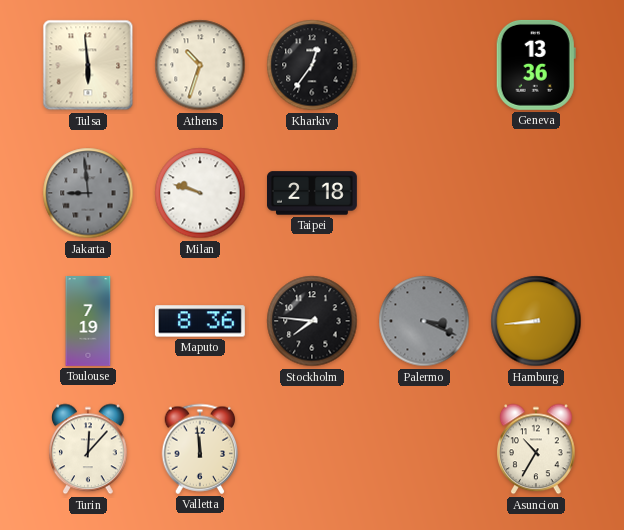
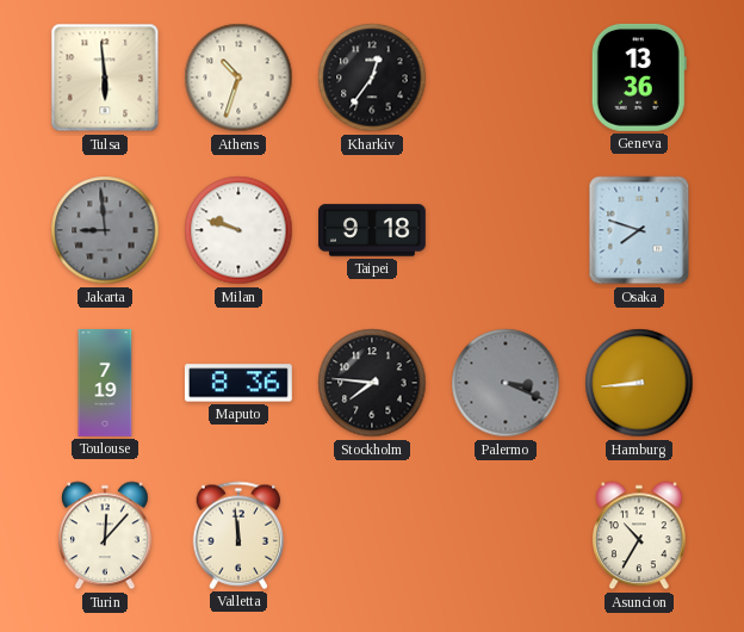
Taipei: 2:18 -> 9:18
Osaka: none -> 7:48
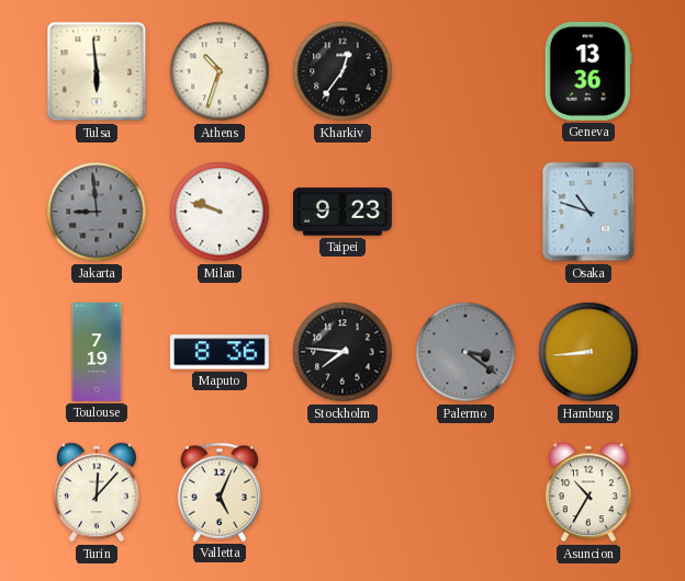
Taipei: 9:18 -> 9:23
Osaka: 7:48 -> 10:48
Palermo: 3:19 -> 3:21
Valletta: 11:59 -> 5:04
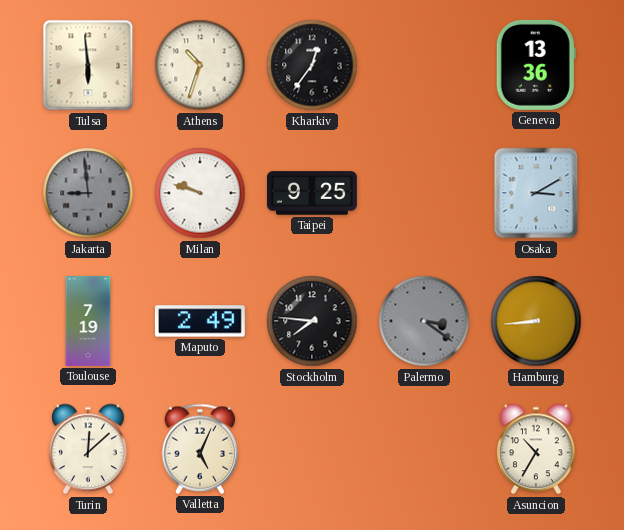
Taipei: 9:23 -> 9:25
Osaka: 10:48 -> 3:10
Maputo: 8:36 -> 2:49
Turin: 12:07 -> 12:08
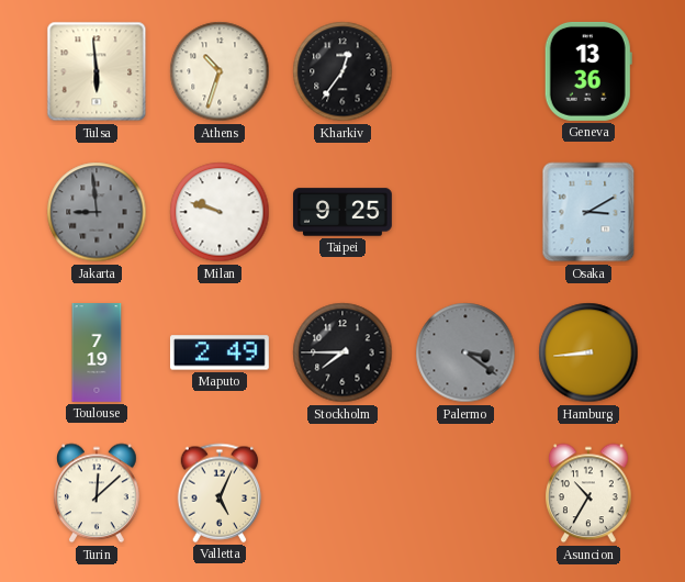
Stockholm: 7:46 -> 7:45
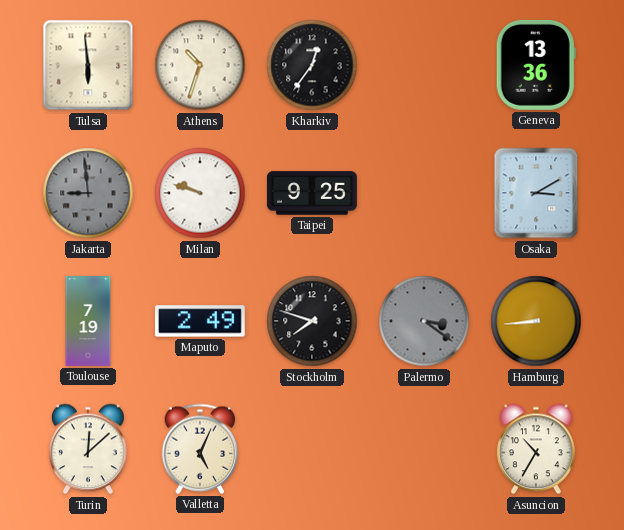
Stockholm: 7:45 -> 7:48
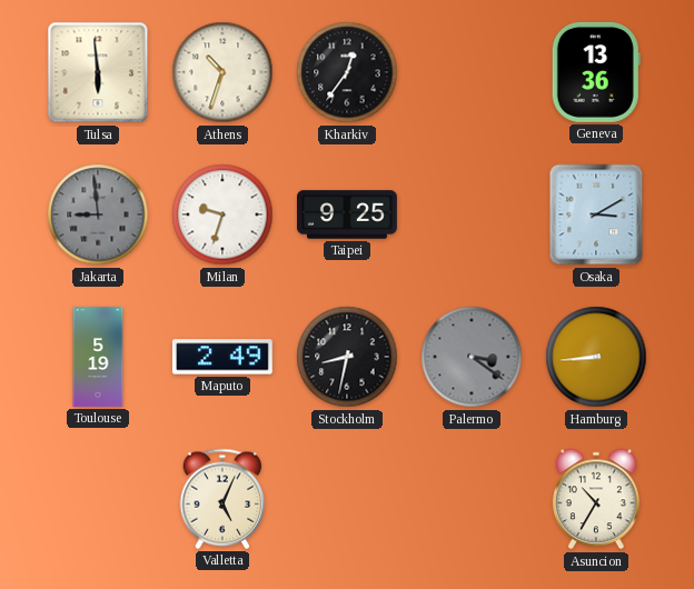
Milan: 9:48 -> 9:33
Toulouse: 7:19 -> 5:19
Stockholm: 7:48 -> 8:32
Turin: 12:08 -> none
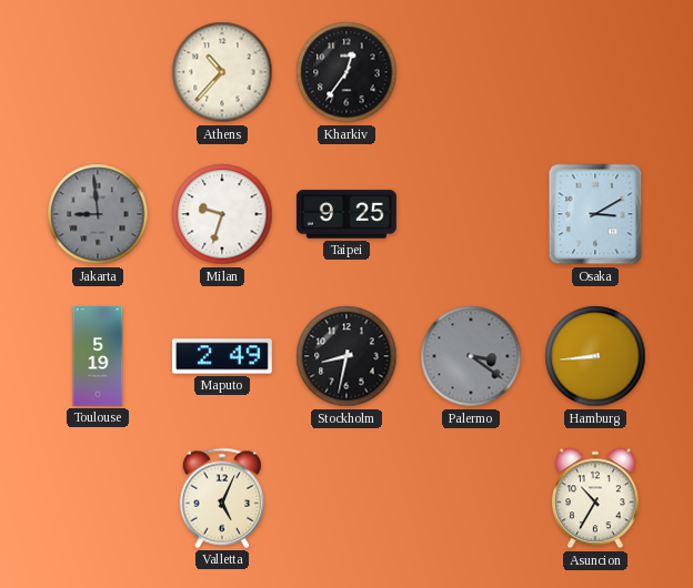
Tulsa: 5:59 -> none
Athens: 10:33 -> 10:37
Geneva: 13:36 -> none
